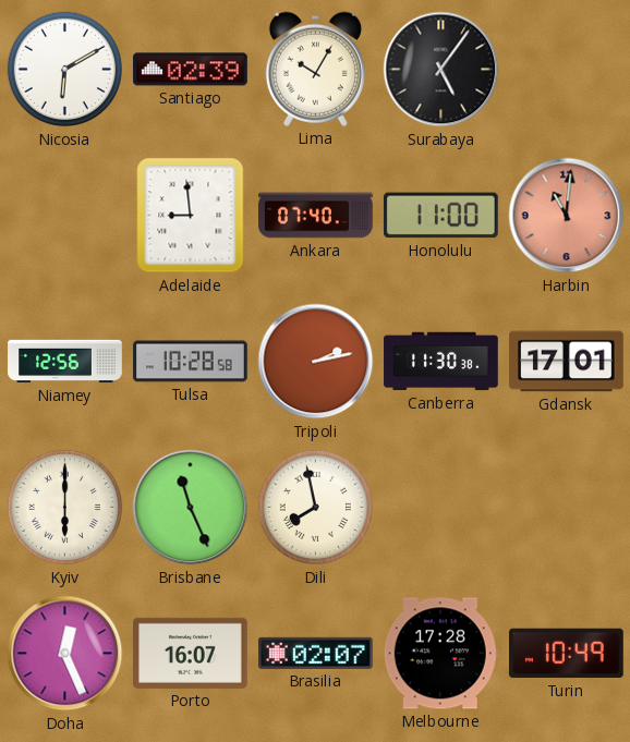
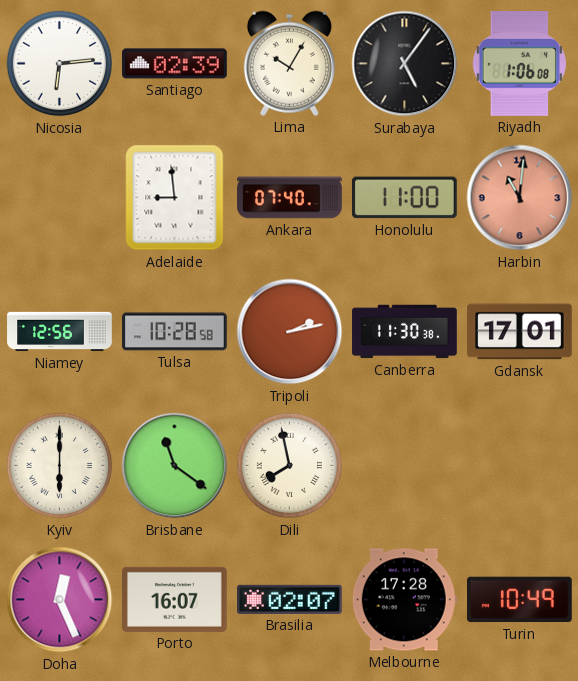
Nicosia: 6:10 -> 6:14
Riyadh: none -> 1:06
Brisbane: 11:26 -> 11:21
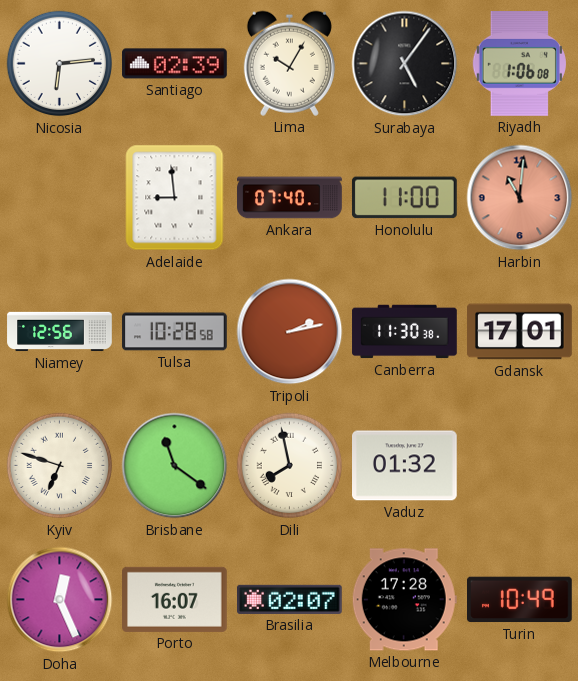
Kyiv: 6:00 -> 6:48
Vaduz: none -> 01:32
